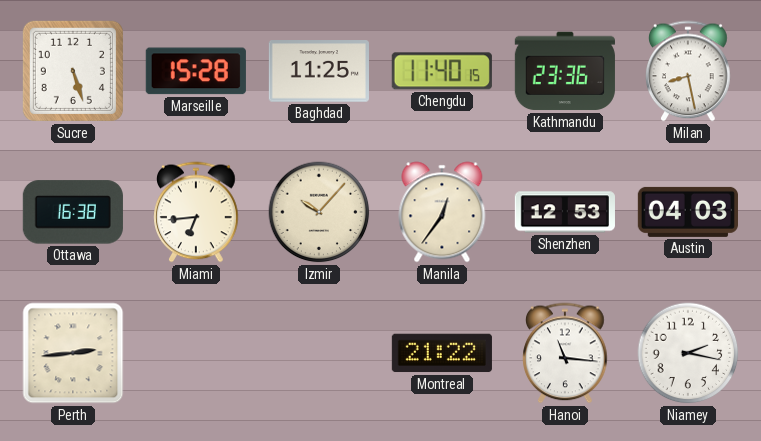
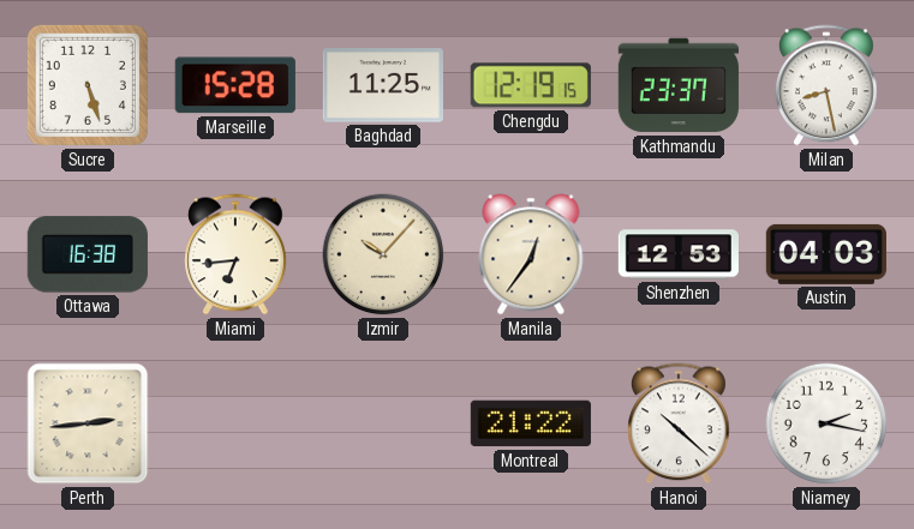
Chengdu: 11:40 -> 12:19
Kathmandu: 23:36 -> 23:37
Hanoi: 11:16 -> 10:22
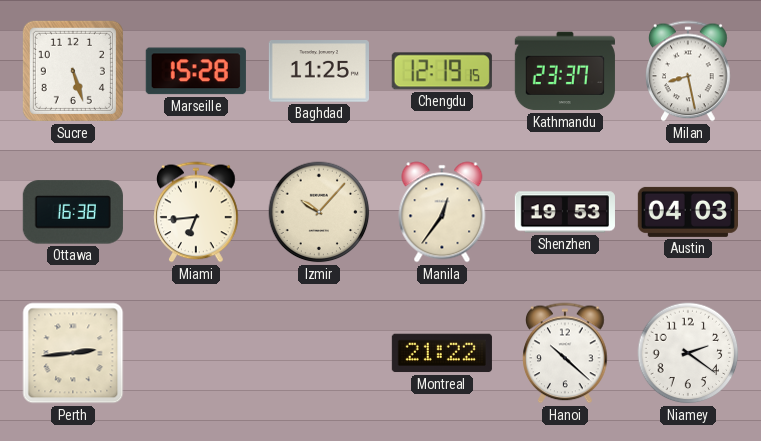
Shenzhen: 12:53 -> 19:53
Niamey: 2:17 -> 2:21
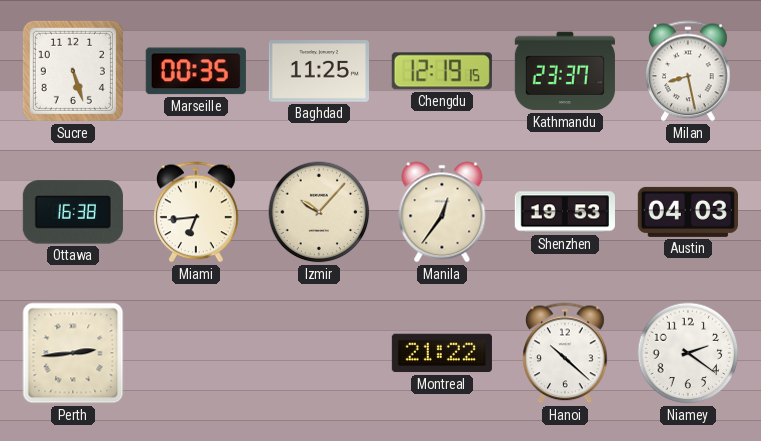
Marseille: 15:28 -> 00:35
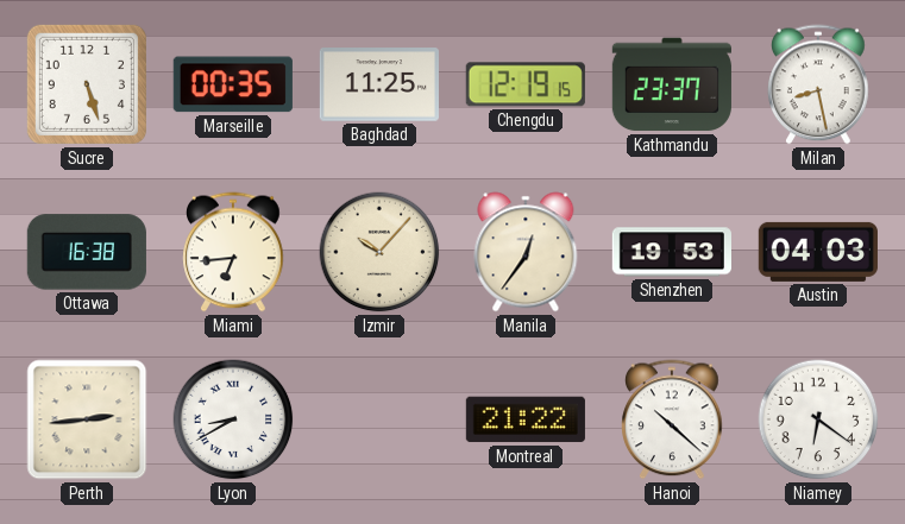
Lyon: none -> 8:40
Niamey: 2:21 -> 6:21
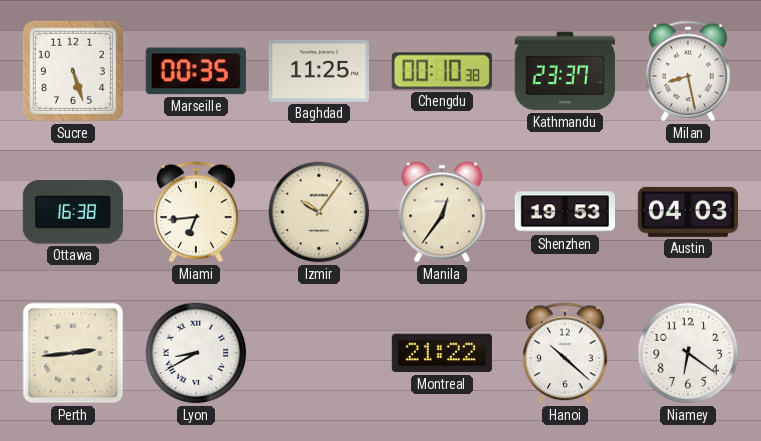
Chengdu: 12:19 -> 00:10
Izmir: 10:07 -> 10:06
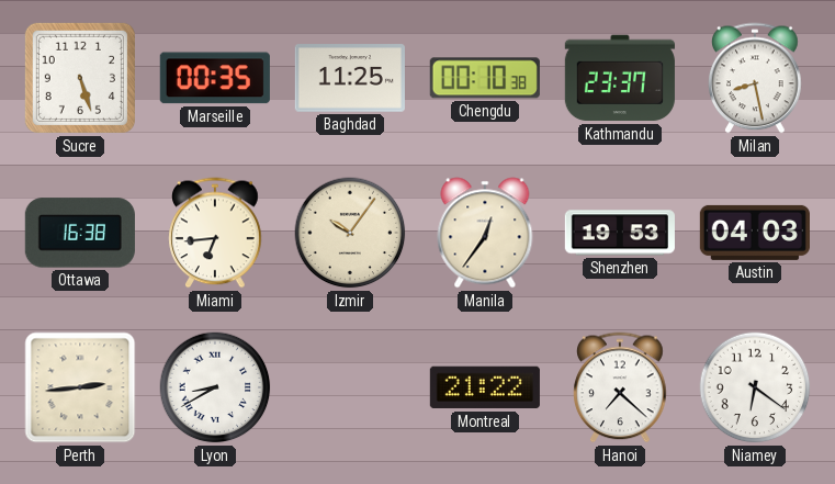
Hanoi: 10:22 -> 7:22
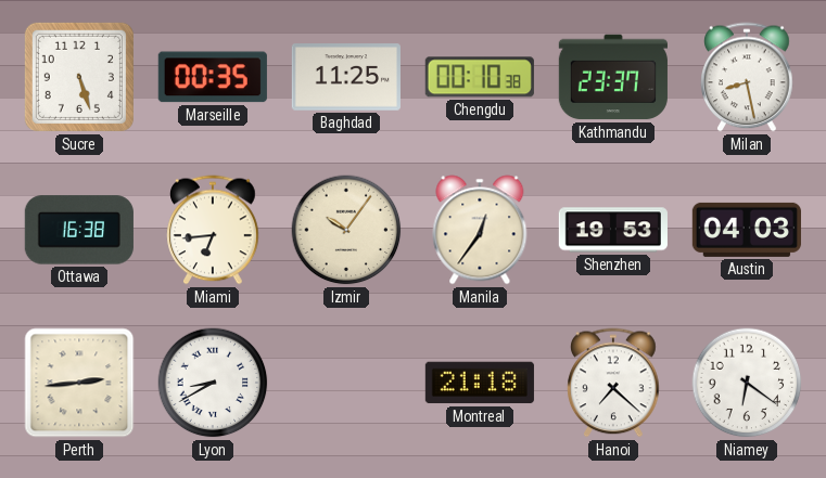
Montreal: 21:22 -> 21:18
